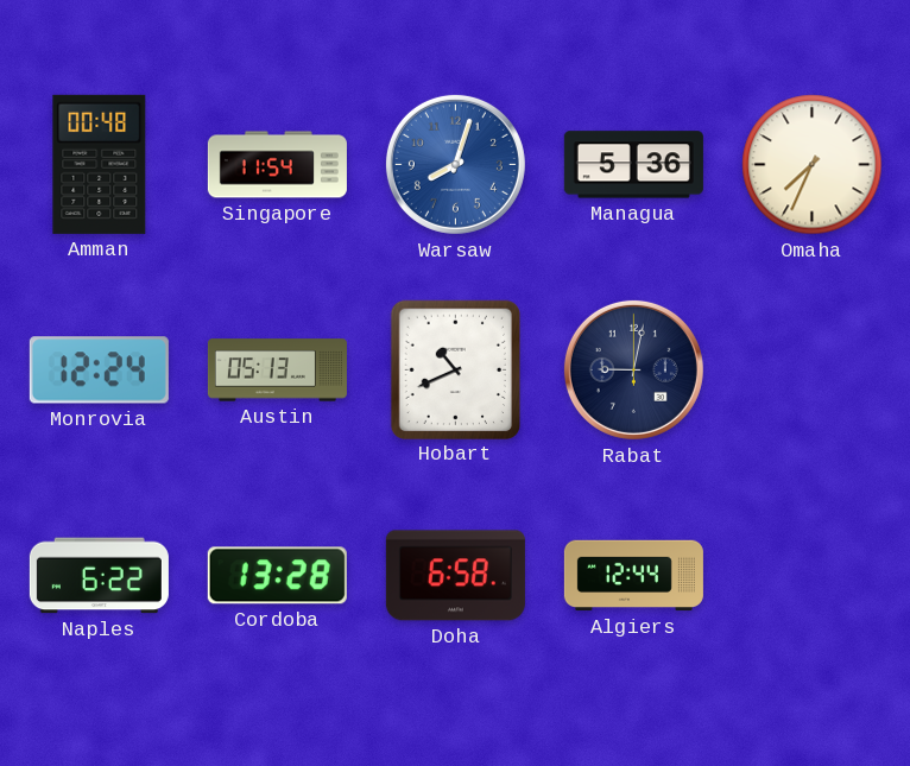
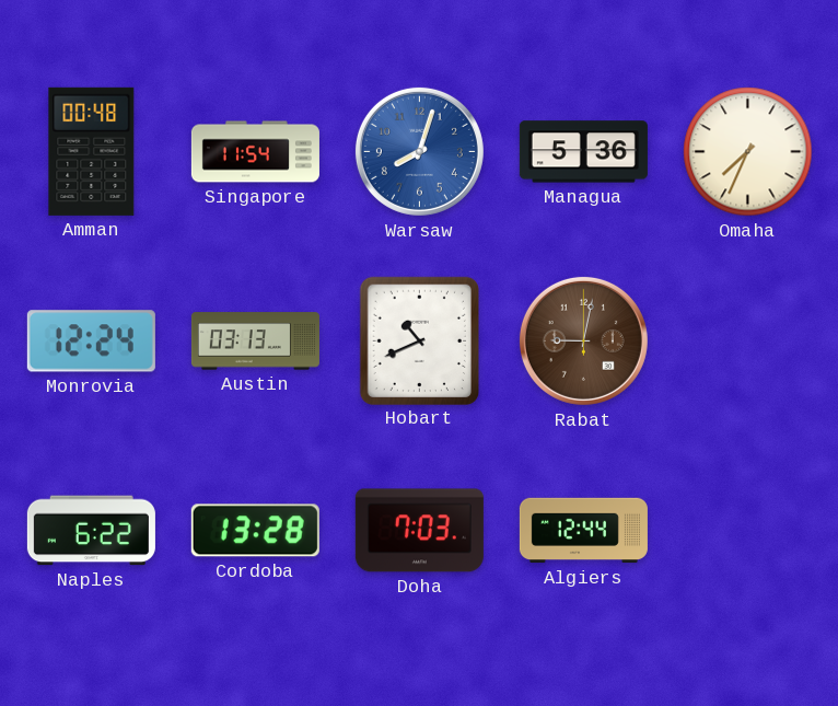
Austin: 05:13 -> 03:13
Rabat dial: navy -> brown
Doha: 6:58 -> 7:03
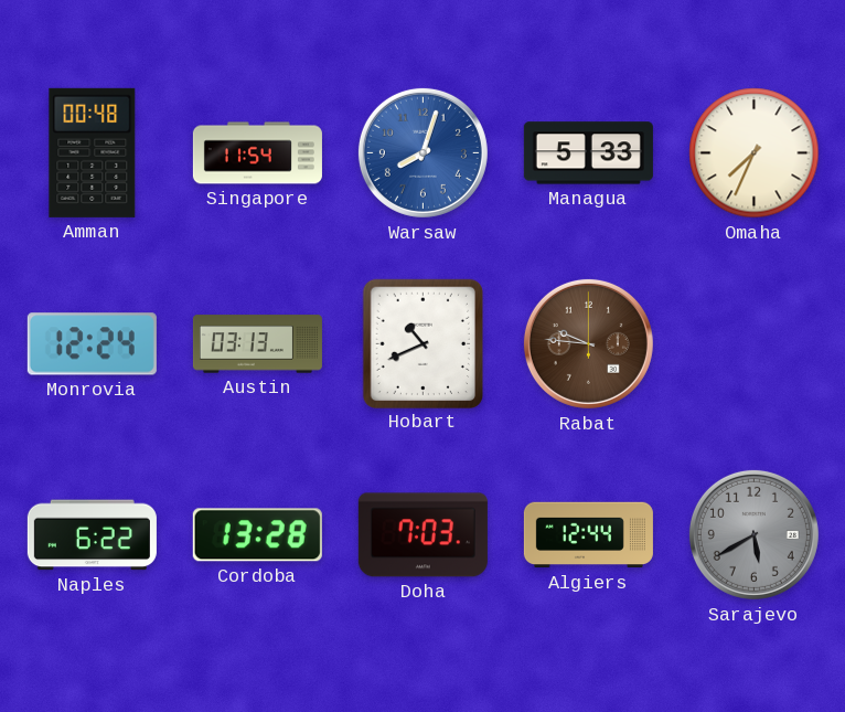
Managua: 5:36 -> 5:33
Rabat: 9:02 -> 9:46
Sarajevo: none -> 5:40
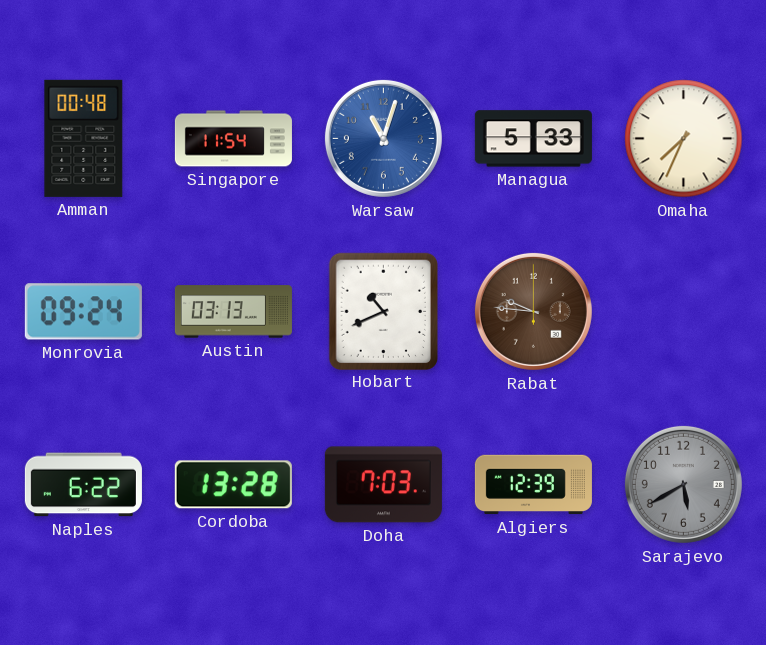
Warsaw: 8:03 -> 11:03
Monrovia: 12:24 -> 09:24
Algiers: 12:44 -> 12:39
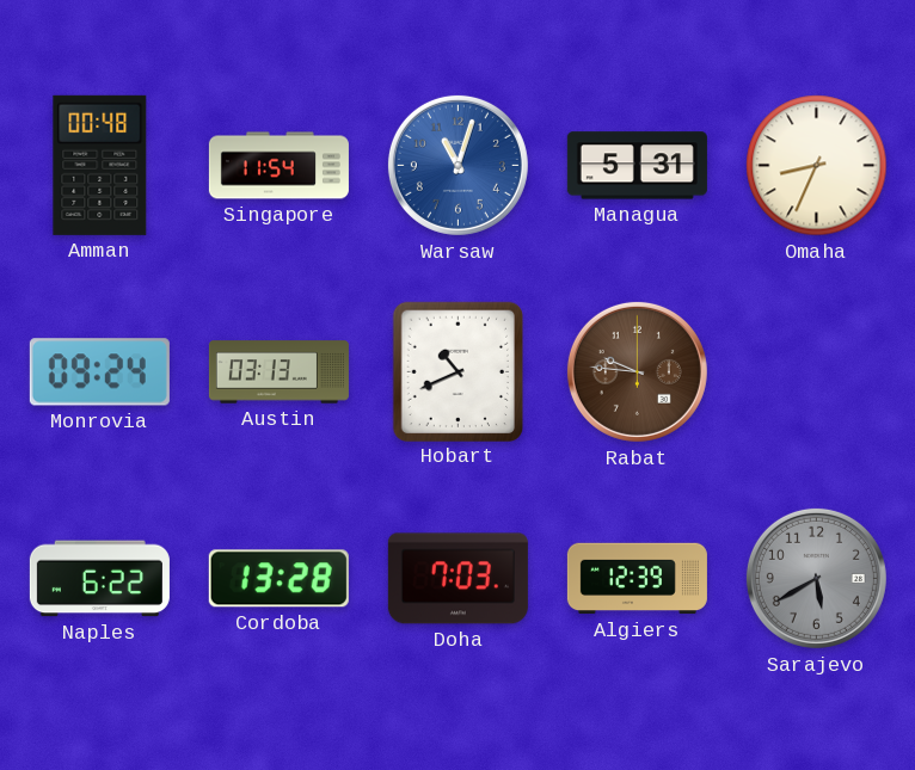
Managua: 5:33 -> 5:31
Omaha: 7:34 -> 8:34
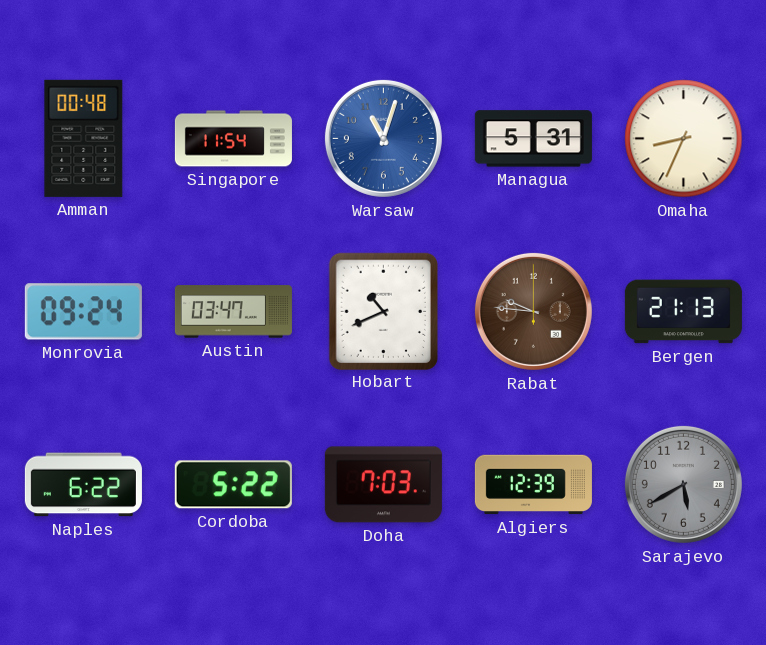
Austin: 03:13 -> 03:47
Bergen: none -> 21:13
Cordoba: 13:28 -> 5:22
